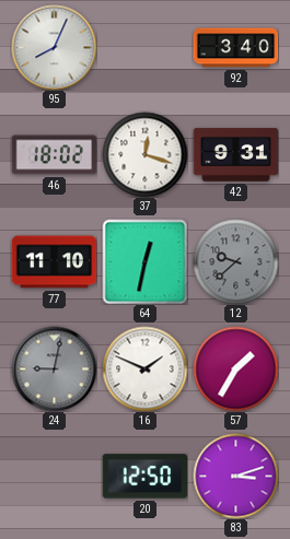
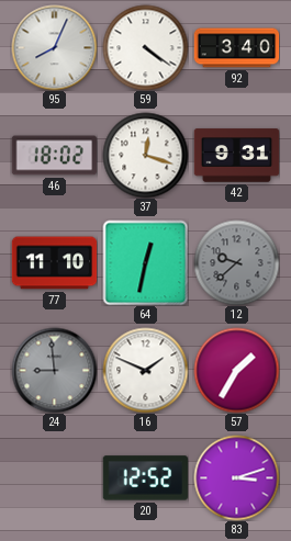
59: none -> 4:21
24: 9:02 -> 8:59
20: 12:50 -> 12:52
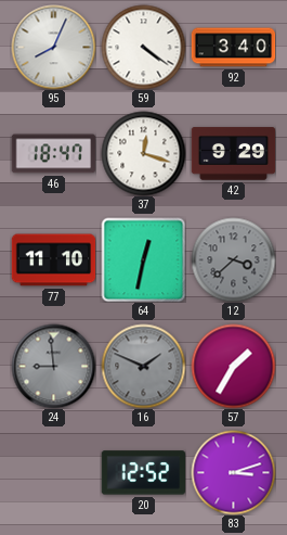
46: 18:02 -> 18:47
42: 9:31 -> 9:29
12: 9:38 -> 3:38
16 dial: white -> grey
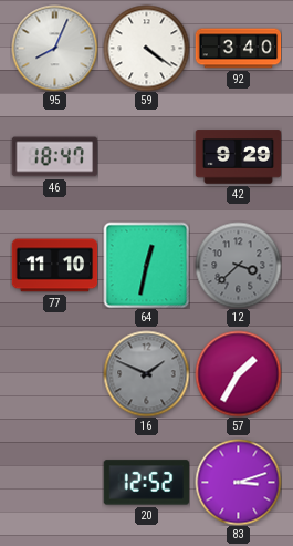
37: 12:18 -> none
24: 8:59 -> none
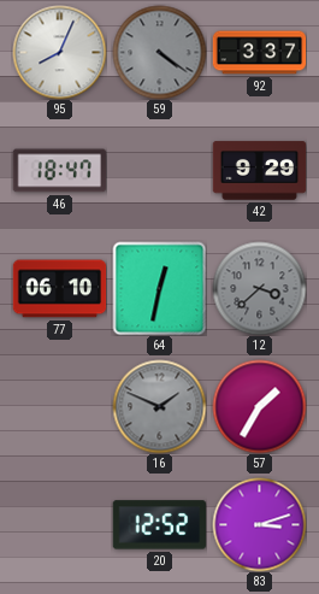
59 dial: white -> grey
92: 3:40 -> 3:37
77: 11:10 -> 06:10
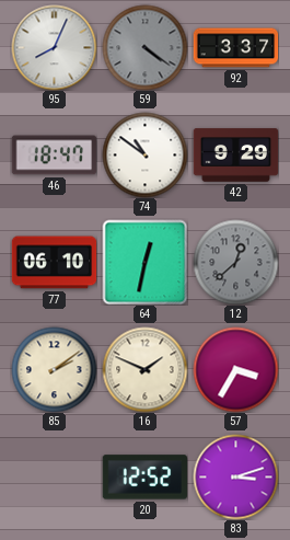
74: none -> 10:51
12: 3:38 -> 12:38
85: none -> 2:09
16 dial: grey -> cream
57: 1:35 -> 3:35
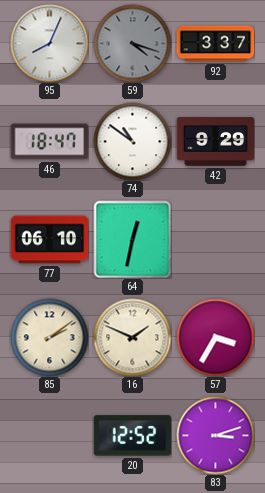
59: 4:21 -> 4:18
12: 12:38 -> none
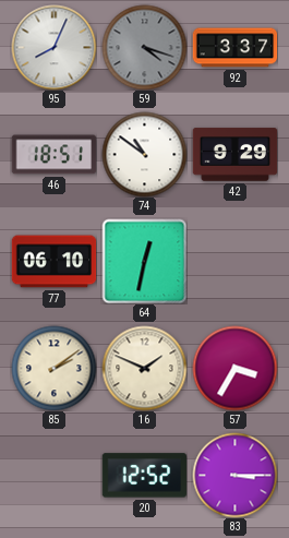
46: 18:47 -> 18:51
83: 3:12 -> 3:15
